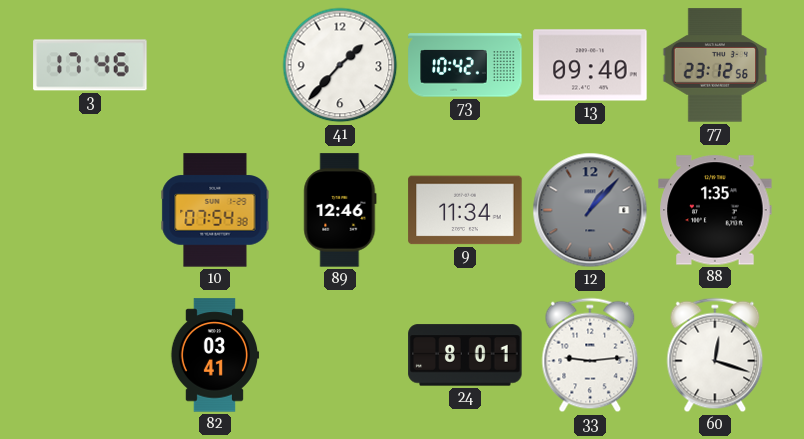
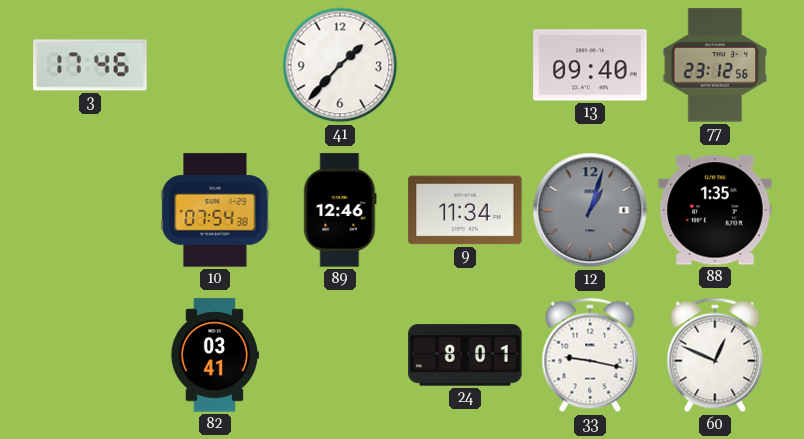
73: 10:42 -> none
12: 1:07 -> 1:03
33: 9:14 -> 9:17
60: 12:18 -> 12:49
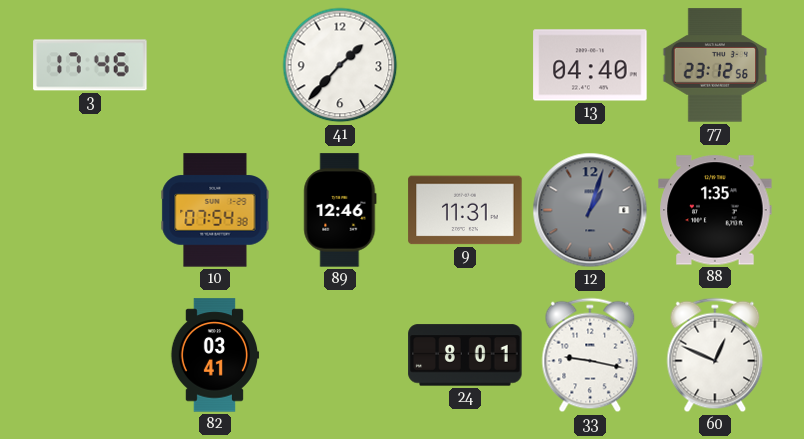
13: 09:40 -> 04:40
9: 11:34 -> 11:31
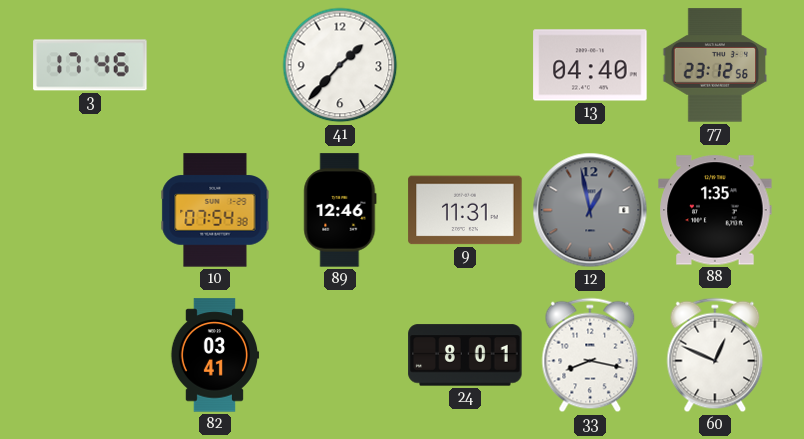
12: 1:03 -> 12:58
33: 9:17 -> 8:17
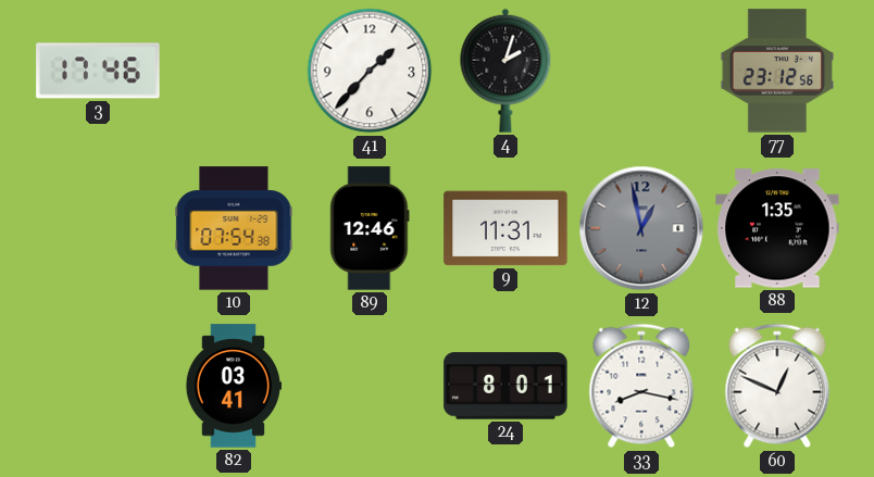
4: none -> 2:03
13: 04:40 -> none
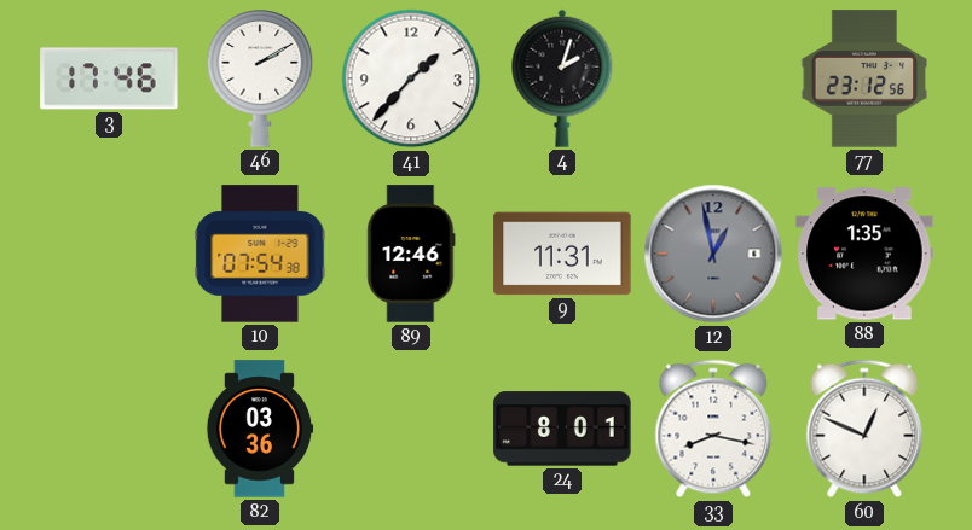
46: none -> 2:10
82: 03:41 -> 03:36
